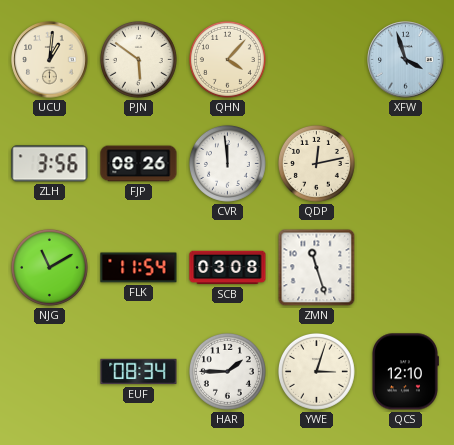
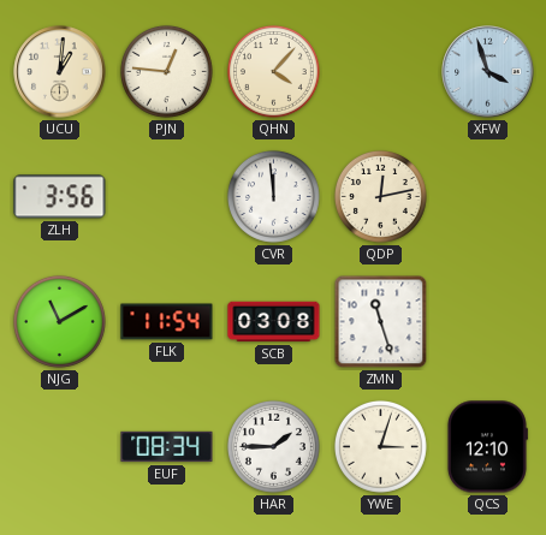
PJN: 5:51 -> 12:46
FJP: 08:26 -> none
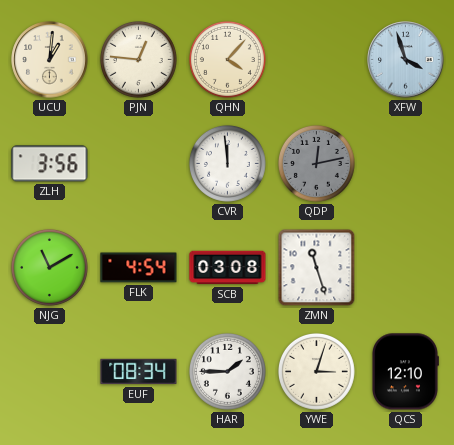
QDP dial: cream -> grey
FLK: 11:54 -> 4:54
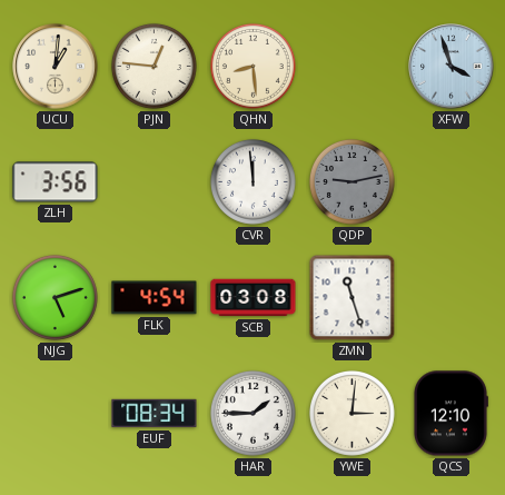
QHN: 4:07 -> 8:29
QDP: 12:13 -> 9:13
NJG: 11:10 -> 5:12
YWE: 3:03 -> 3:01
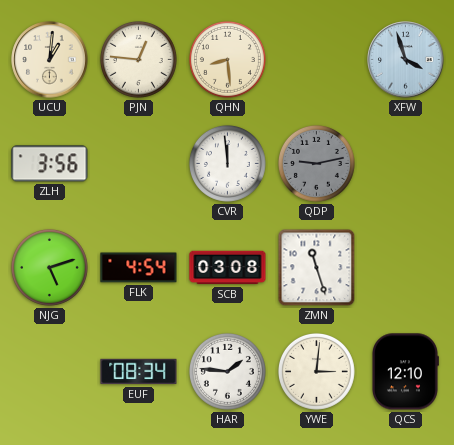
HAR: 1:45 -> 1:46
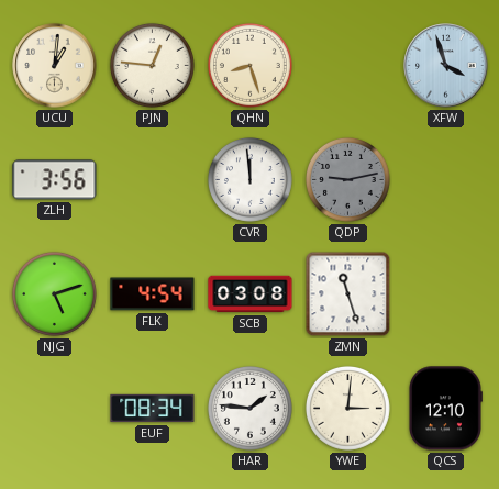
QHN: 8:29 -> 8:27
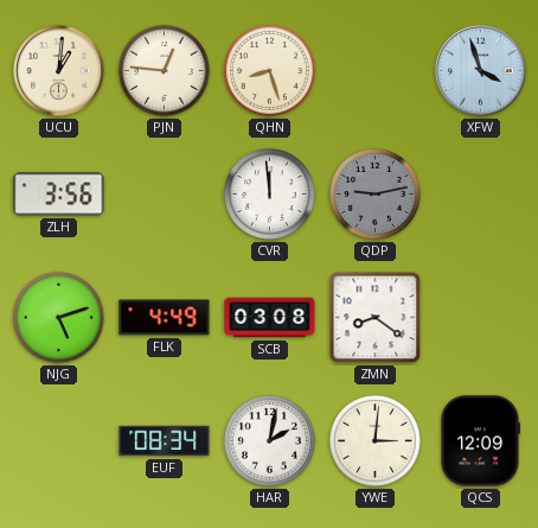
FLK: 4:54 -> 4:49
ZMN: 11:27 -> 8:21
HAR: 1:46 -> 2:02
QCS: 12:10 -> 12:09
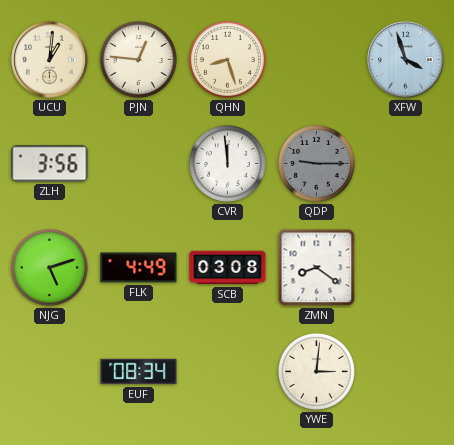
QDP: 9:13 -> 9:15
HAR: 2:02 -> none
QCS: 12:09 -> none
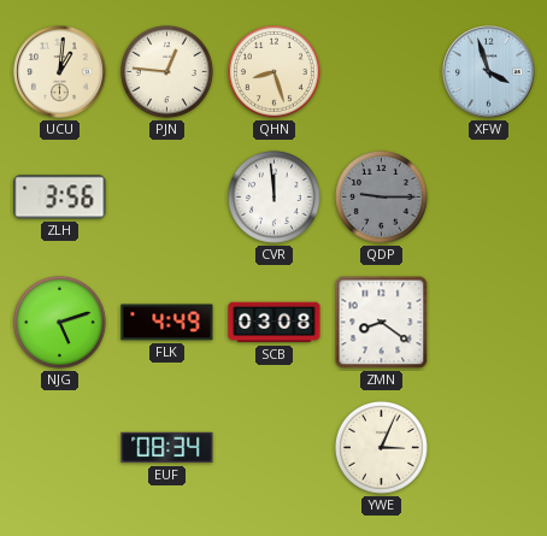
YWE: 3:01 -> 3:04
